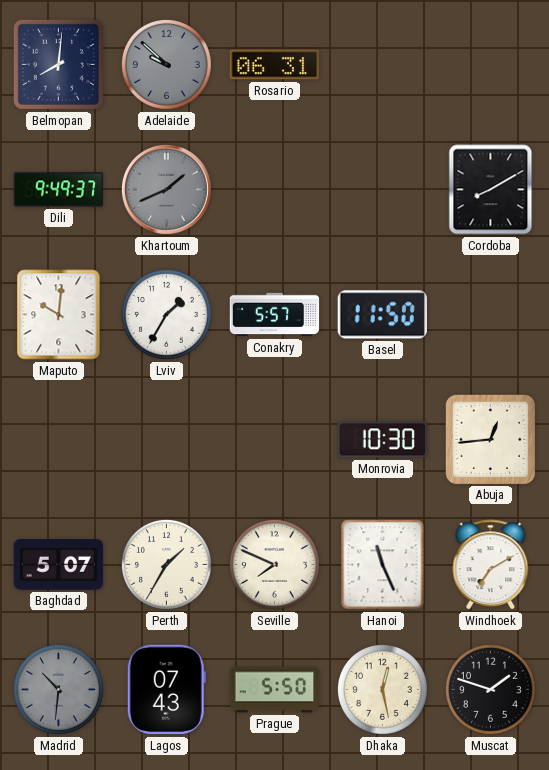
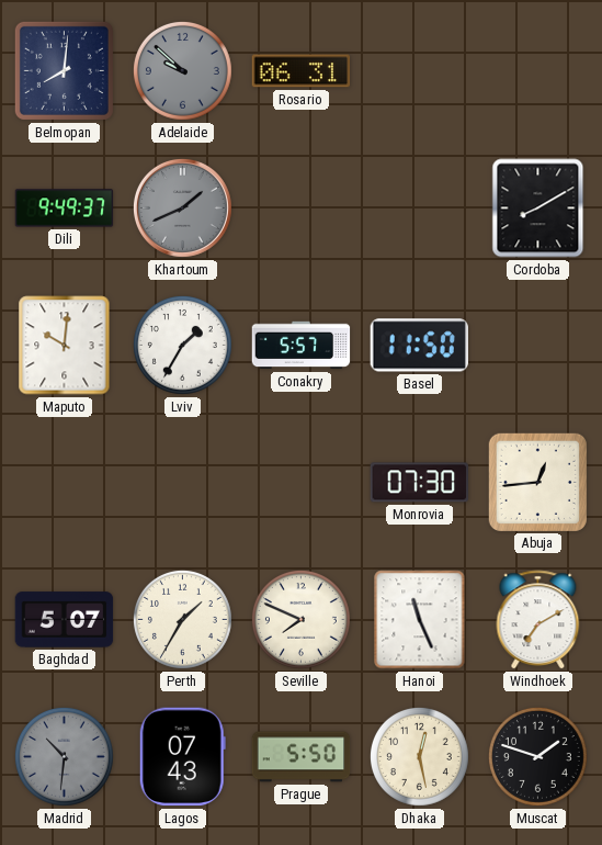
Monrovia: 10:30 -> 07:30
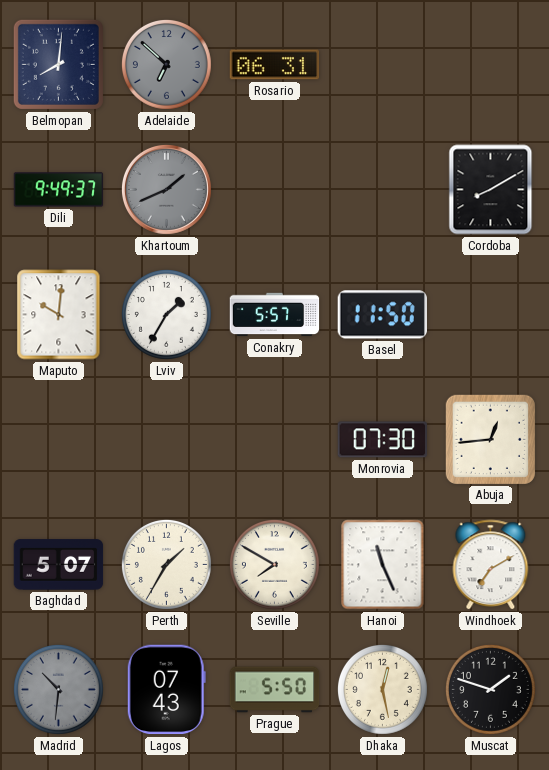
Adelaide: 9:52 -> 6:52
Seville: 7:49 -> 7:50
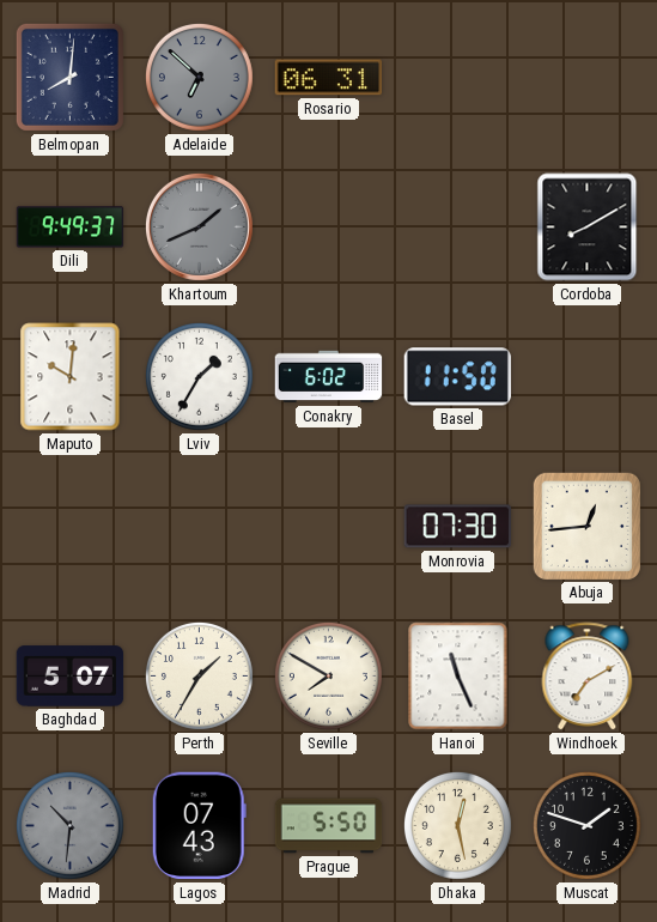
Conakry: 5:57 -> 6:02
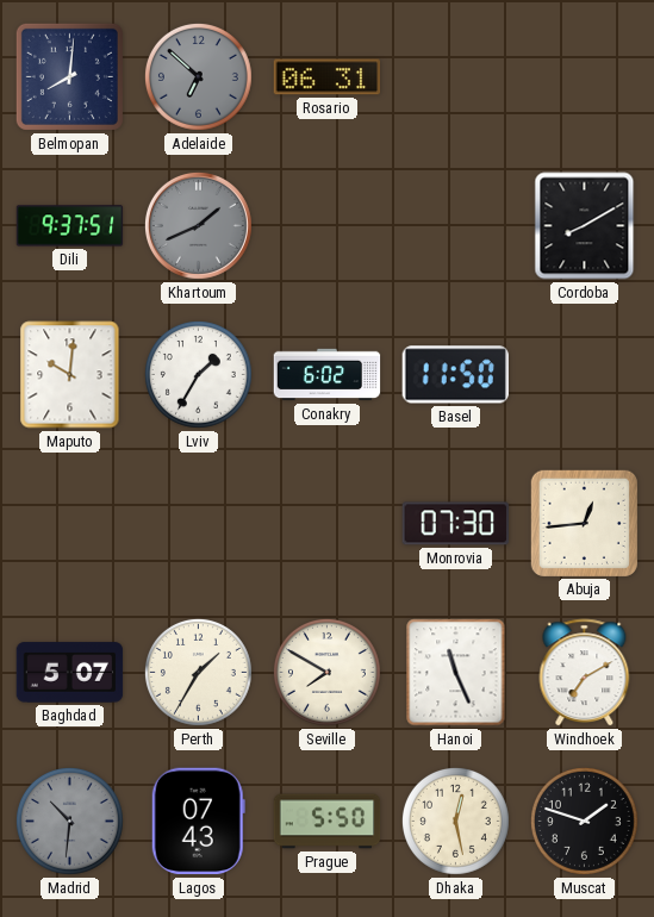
Dili: 9:49 -> 9:37
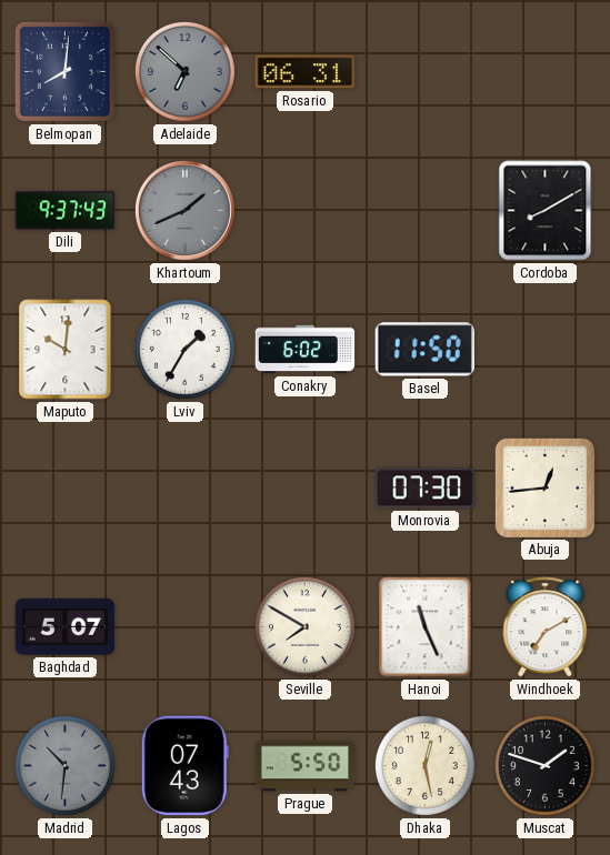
Dili: 9:37:51 -> 9:37:43
Perth: 1:35 -> none
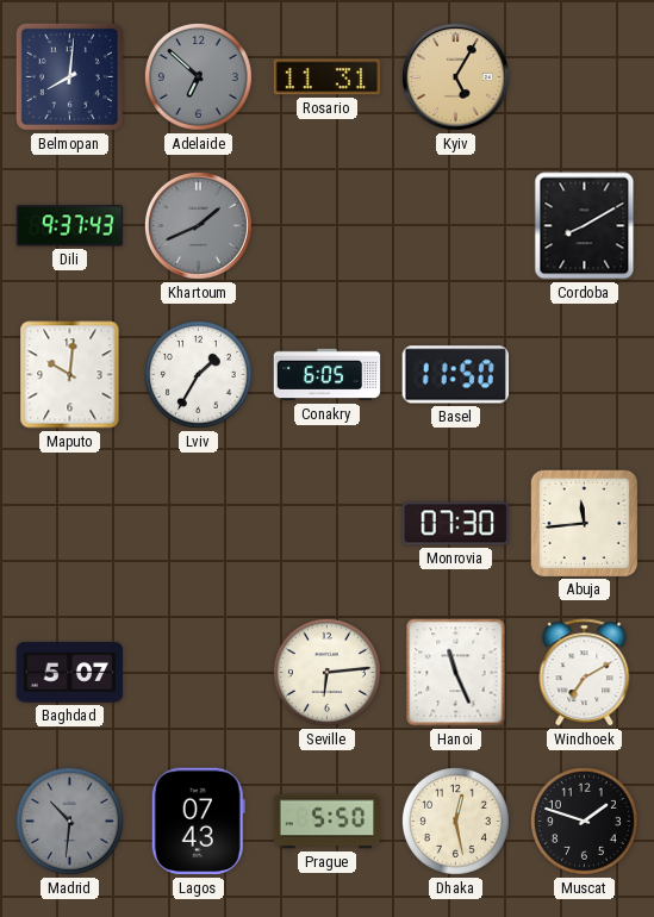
Rosario: 06:31 -> 11:31
Kyiv: none -> 5:05
Conakry: 6:02 -> 6:05
Abuja: 12:44 -> 11:44
Seville: 7:50 -> 6:14
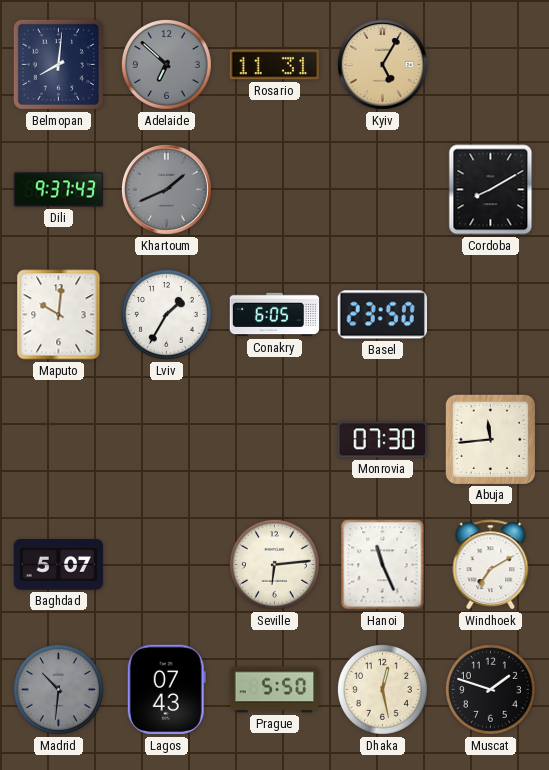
Basel: 11:50 -> 23:50
